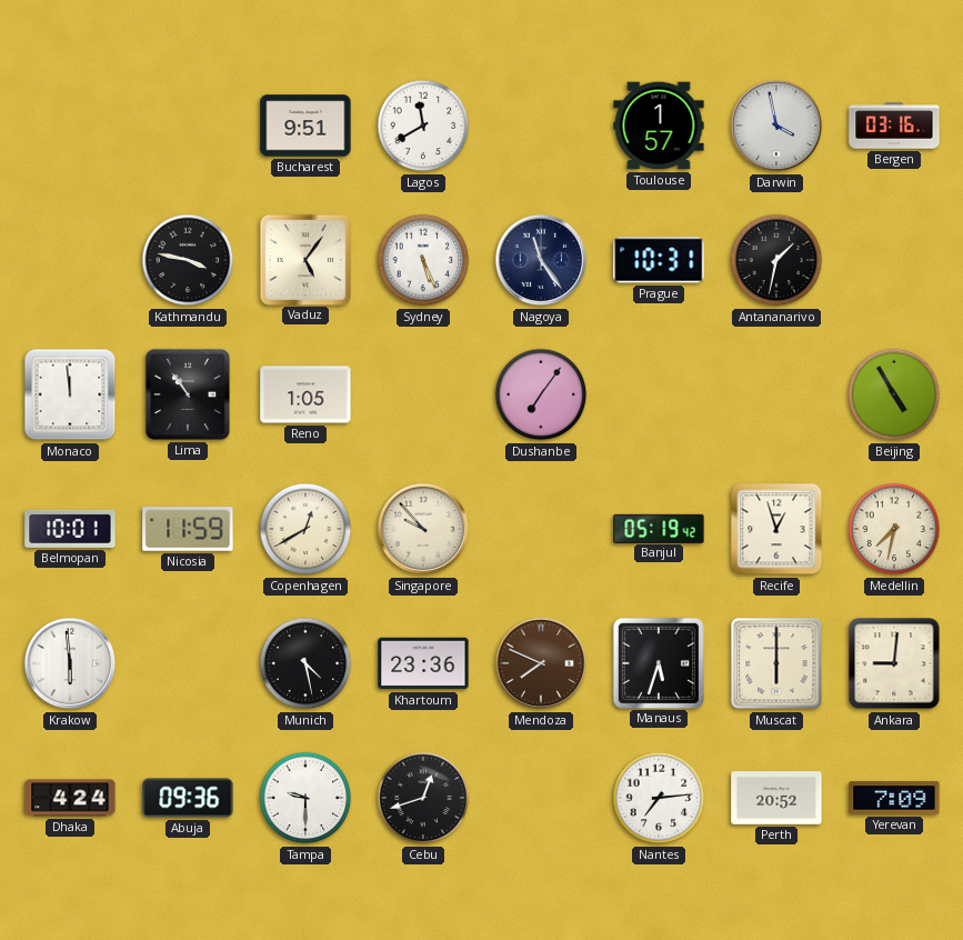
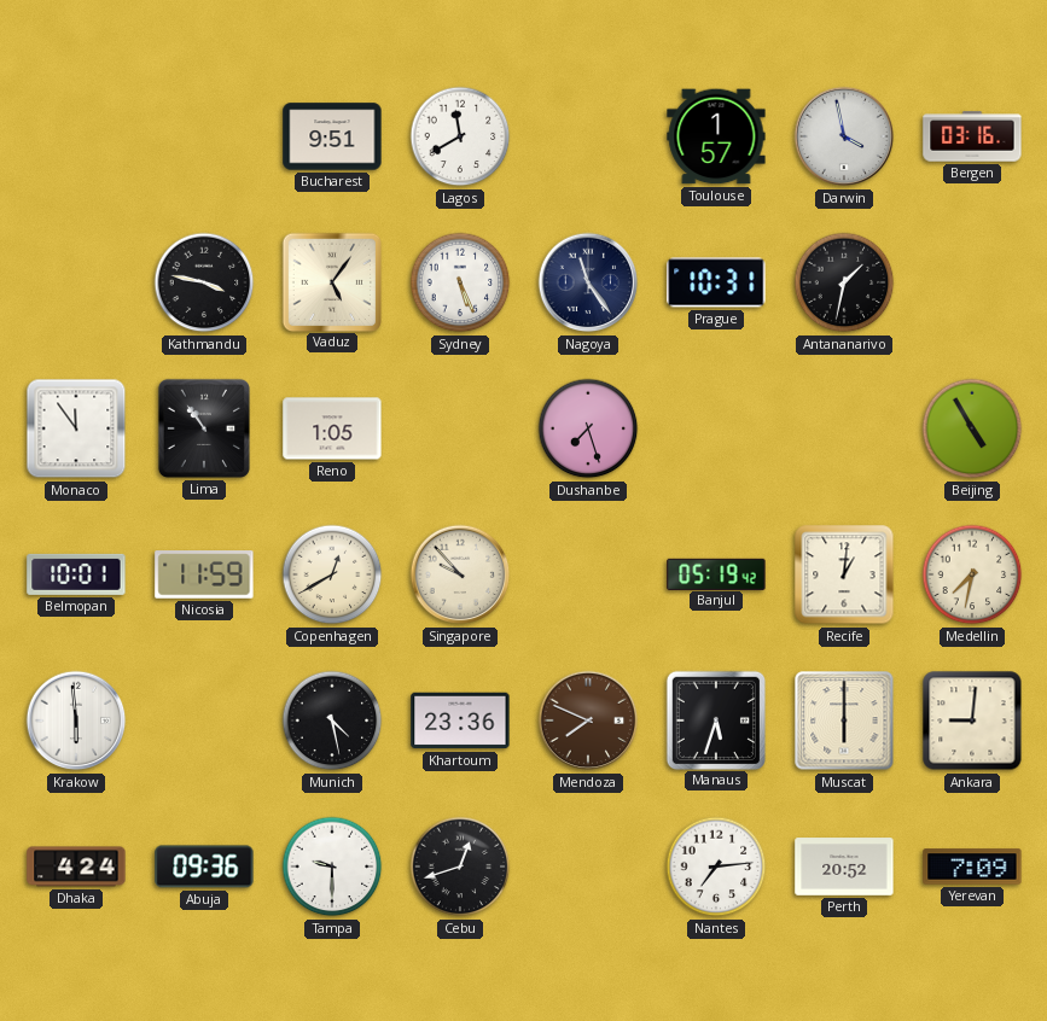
Monaco: 11:59 -> 11:54
Dushanbe: 7:06 -> 7:27
Recife: 12:57 -> 1:01
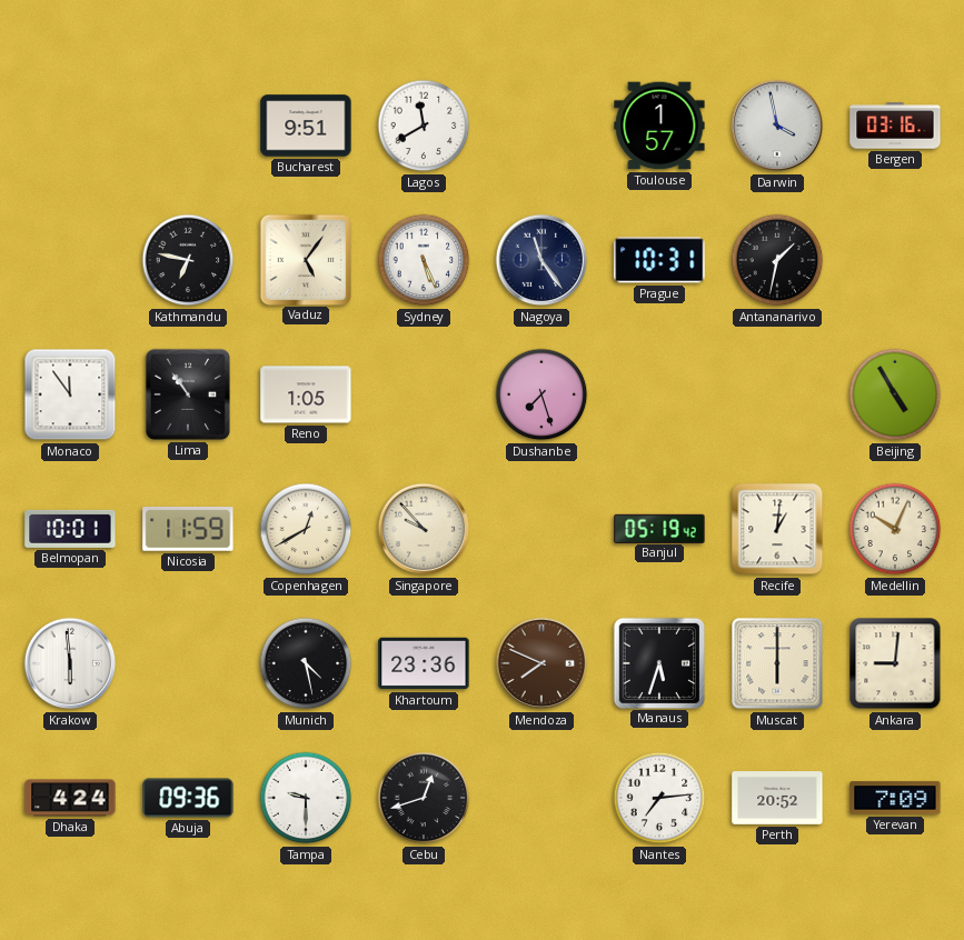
Kathmandu: 3:47 -> 6:47
Medellin: 7:32 -> 10:04
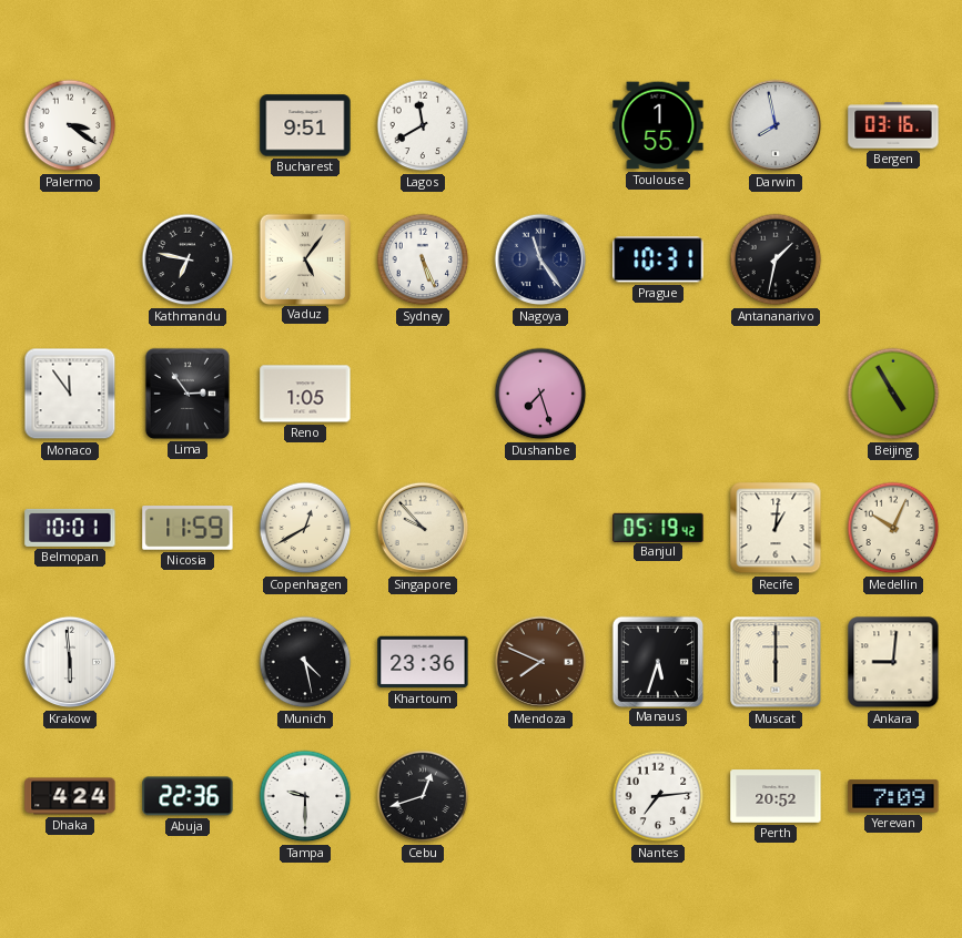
Palermo: none -> 3:21
Toulouse: 1:57 -> 1:55
Darwin: 3:58 -> 7:58
Lima: 10:54 -> 2:54
Abuja: 09:36 -> 22:36
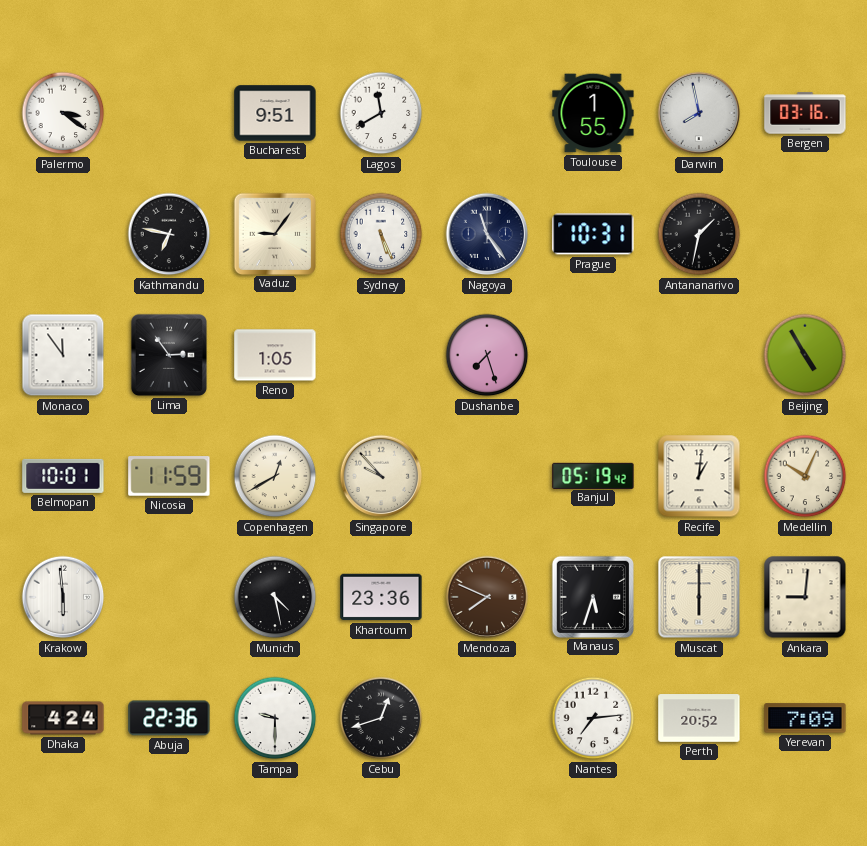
Vaduz: 5:06 -> 9:06
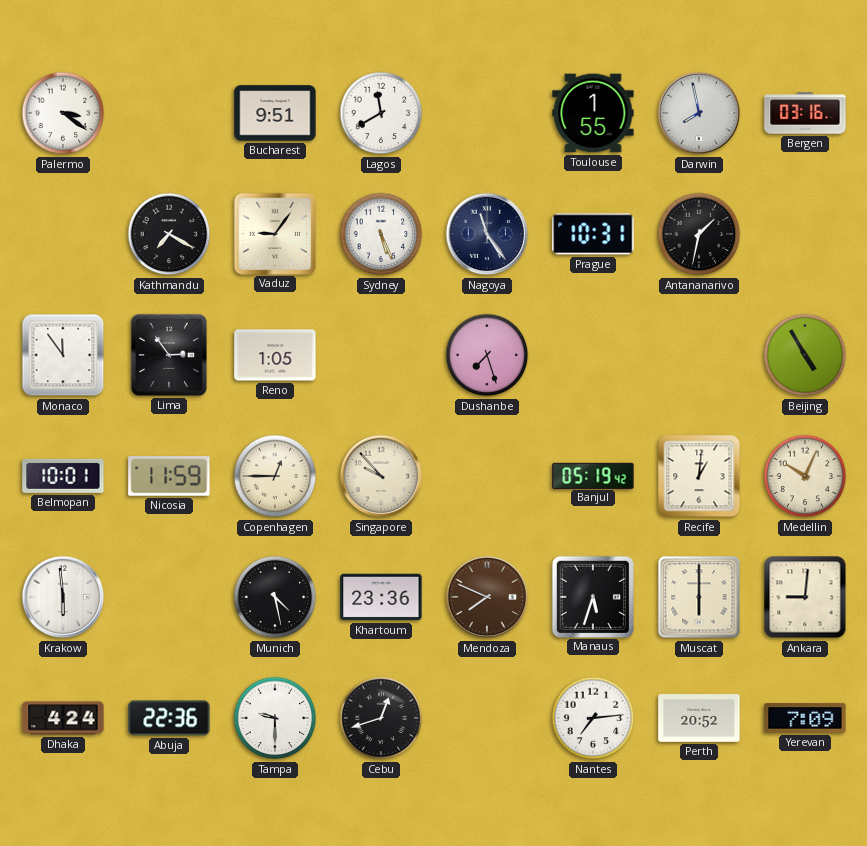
Kathmandu: 6:47 -> 7:20
Copenhagen: 12:40 -> 12:45
